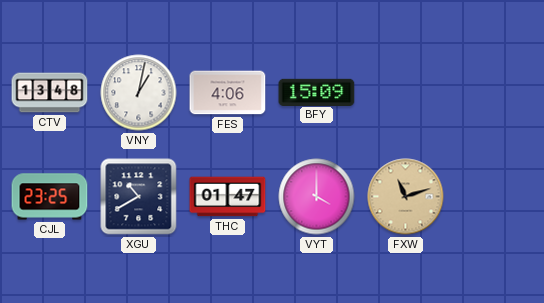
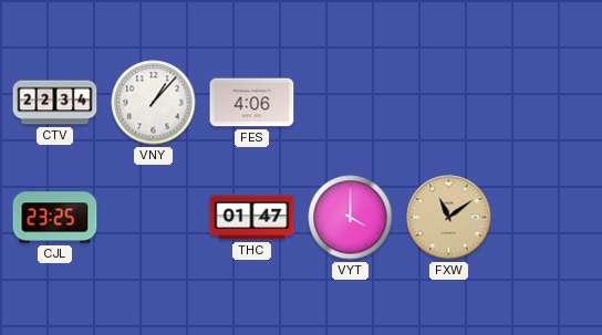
CTV: 13:48 -> 22:34
VNY: 1:02 -> 1:07
BFY: 15:09 -> none
XGU: 10:40 -> none
FXW: 11:12 -> 11:09
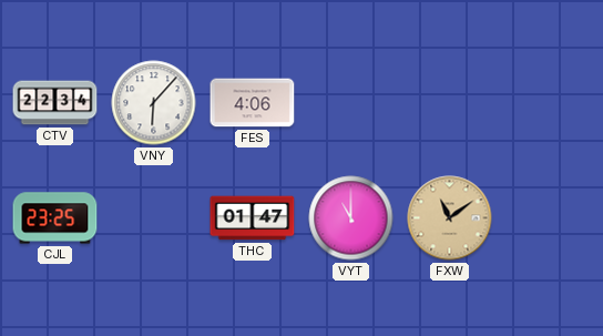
VNY: 1:07 -> 6:07
VYT: 4:00 -> 11:00
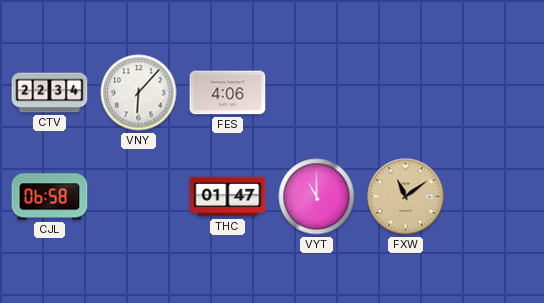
CJL: 23:25 -> 06:58
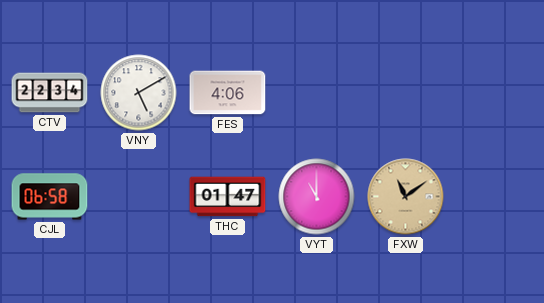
VNY: 6:07 -> 5:10
